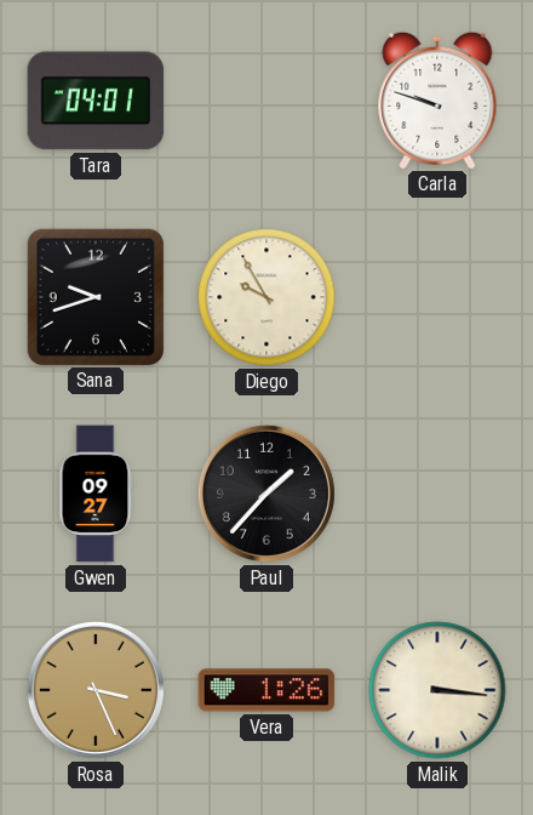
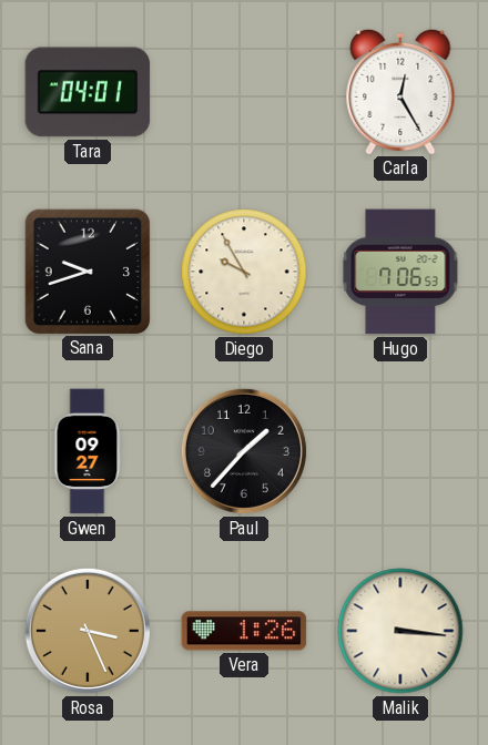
Carla: 9:48 -> 12:25
Hugo: none -> 7:06
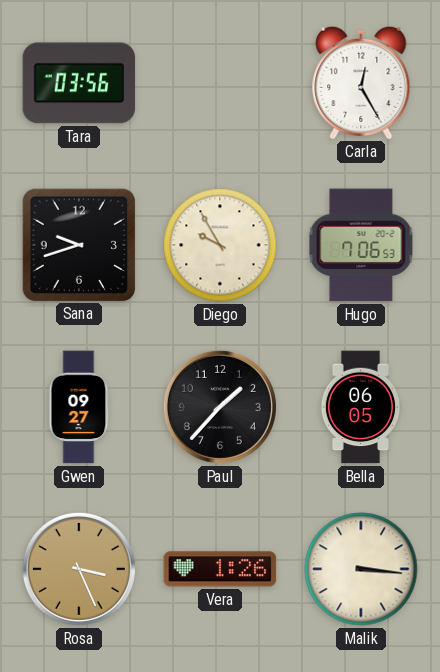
Tara: 04:01 -> 03:56
Bella: none -> 06:05
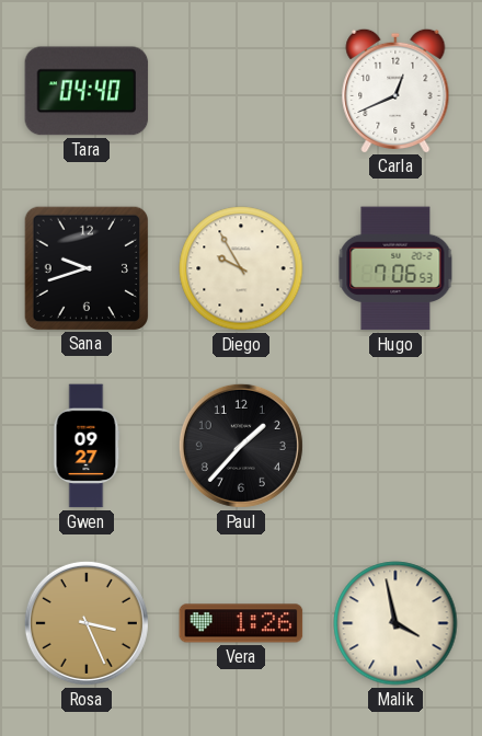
Tara: 03:56 -> 04:40
Carla: 12:25 -> 12:41
Bella: 06:05 -> none
Malik: 3:16 -> 3:58
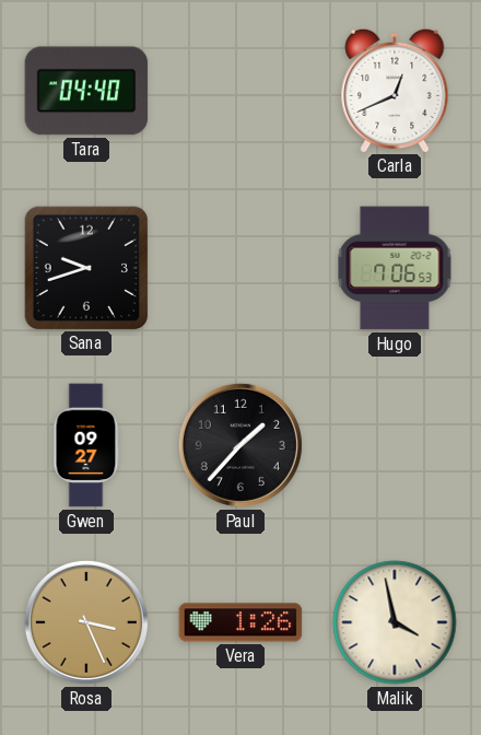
Diego: 9:55 -> none
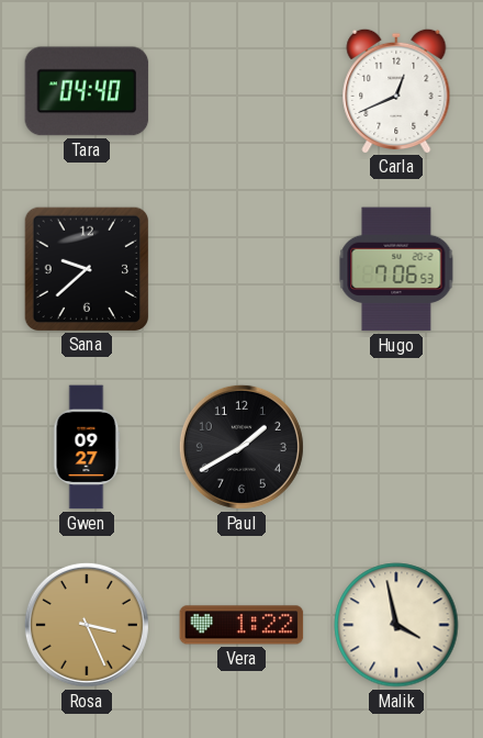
Sana: 9:42 -> 9:38
Paul: 1:37 -> 1:40
Vera: 1:26 -> 1:22
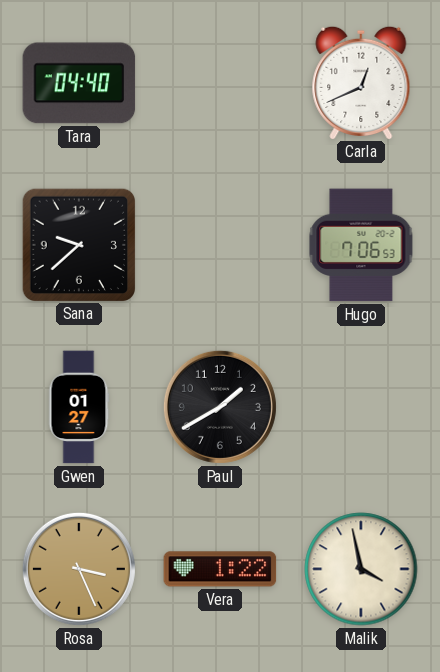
Gwen: 09:27 -> 01:27
